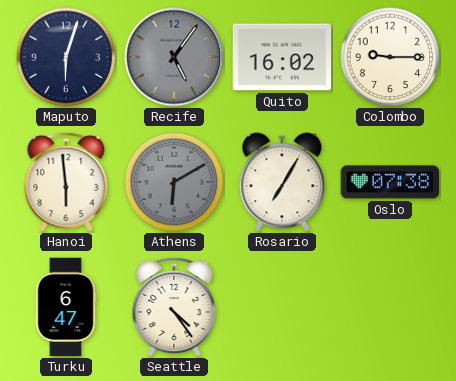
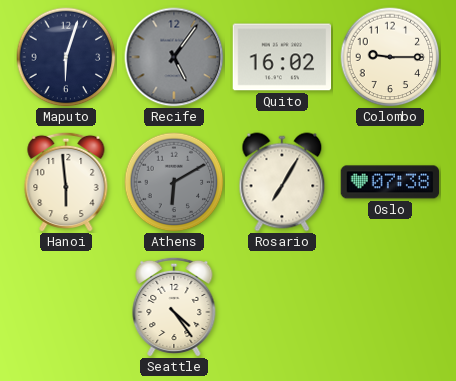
Turku: 6:47 -> none
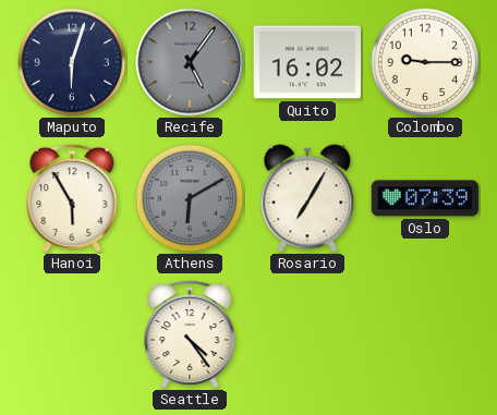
Hanoi: 5:59 -> 5:55
Oslo: 07:38 -> 07:39
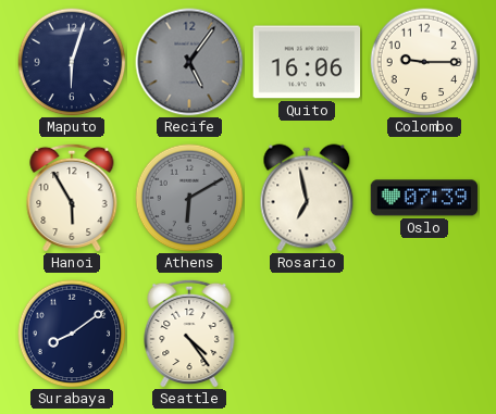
Quito: 16:02 -> 16:06
Rosario: 7:05 -> 6:58
Surabaya: none -> 8:09
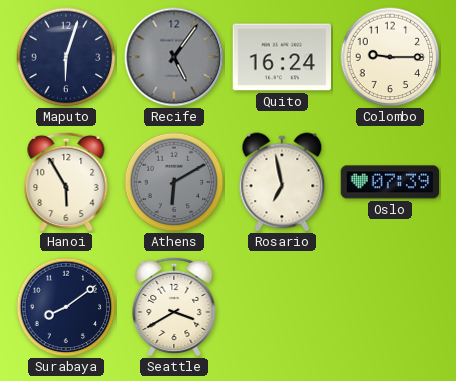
Quito: 16:06 -> 16:24
Seattle: 4:24 -> 3:40
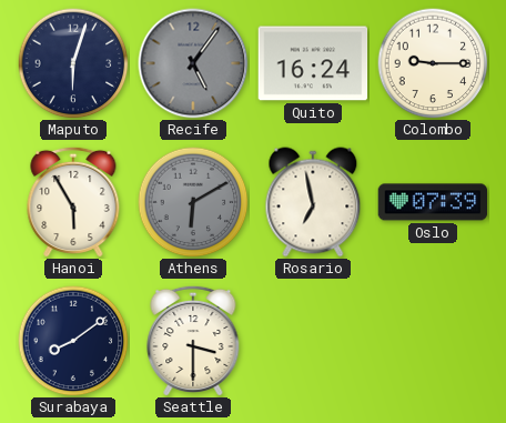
Seattle: 3:40 -> 3:30
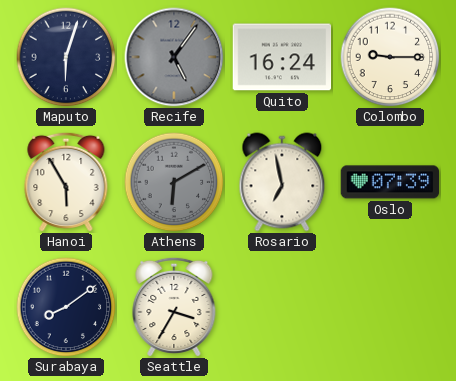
Seattle: 3:30 -> 3:35
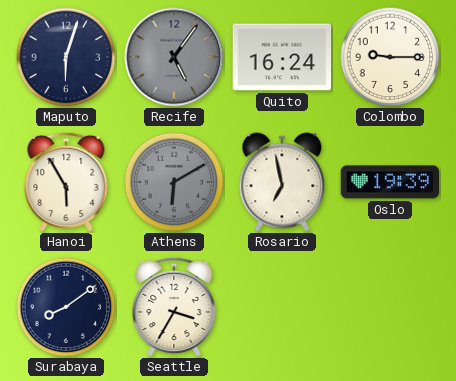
Oslo: 07:39 -> 19:39
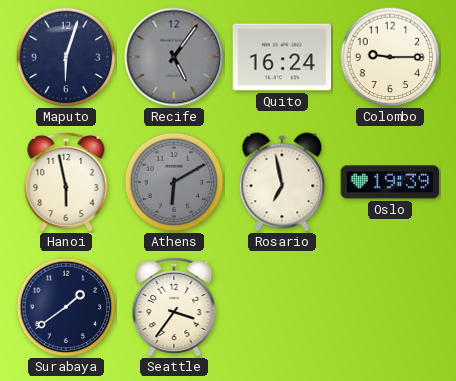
Hanoi: 5:55 -> 5:58
Surabaya: 8:09 -> 1:39
Seattle: 3:35 -> 3:36
